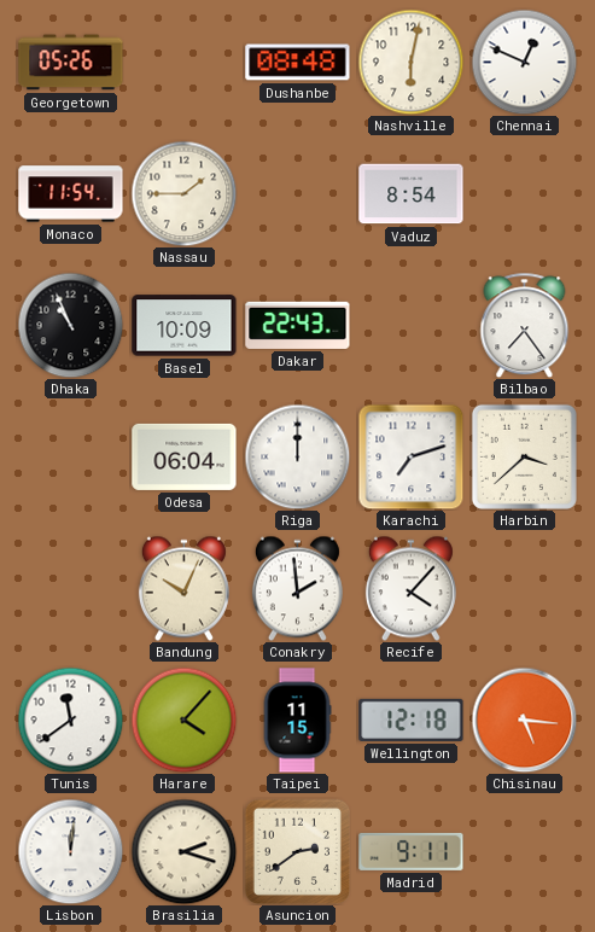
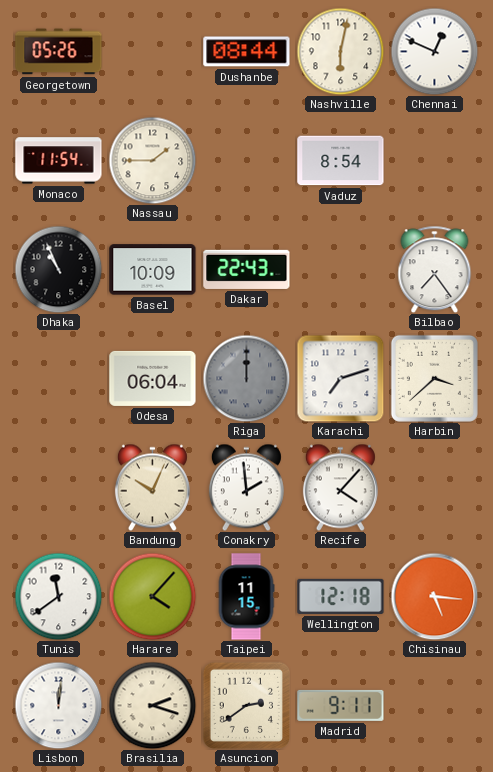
Dushanbe: 08:48 -> 08:44
Riga dial: white -> grey
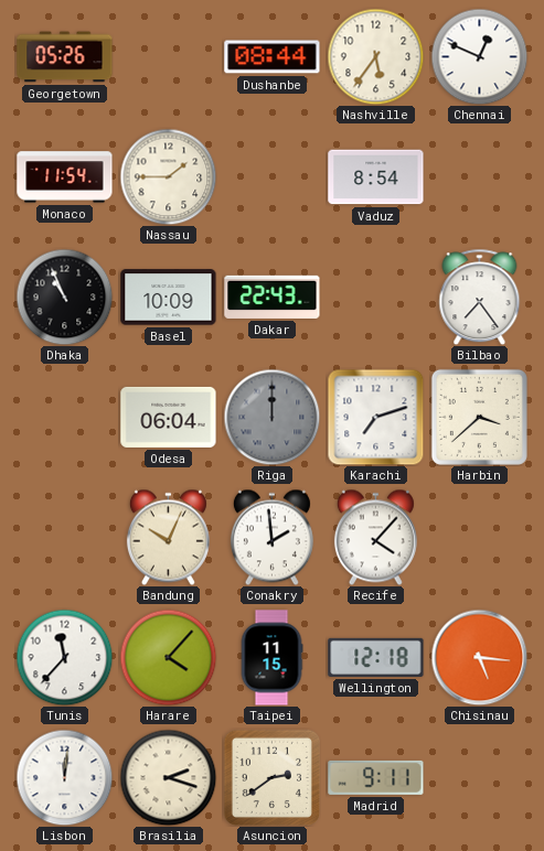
Nashville: 6:02 -> 5:36
Tunis: 11:39 -> 11:37
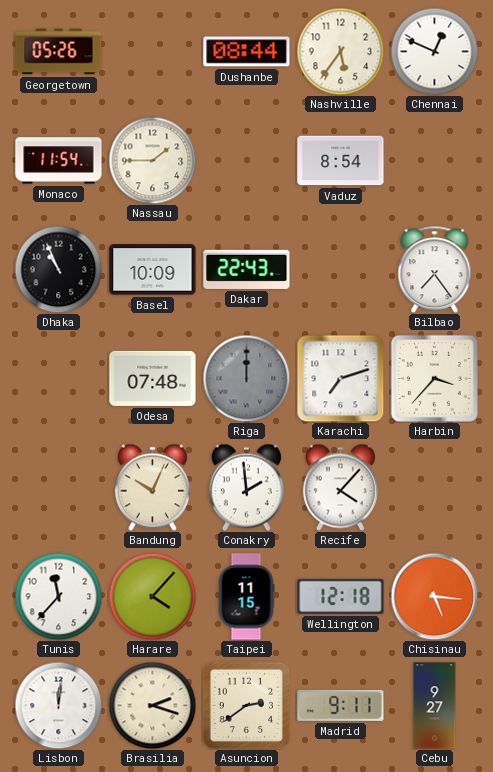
Odesa: 06:04 -> 07:48
Harbin: 3:38 -> 3:37
Cebu: none -> 9:27
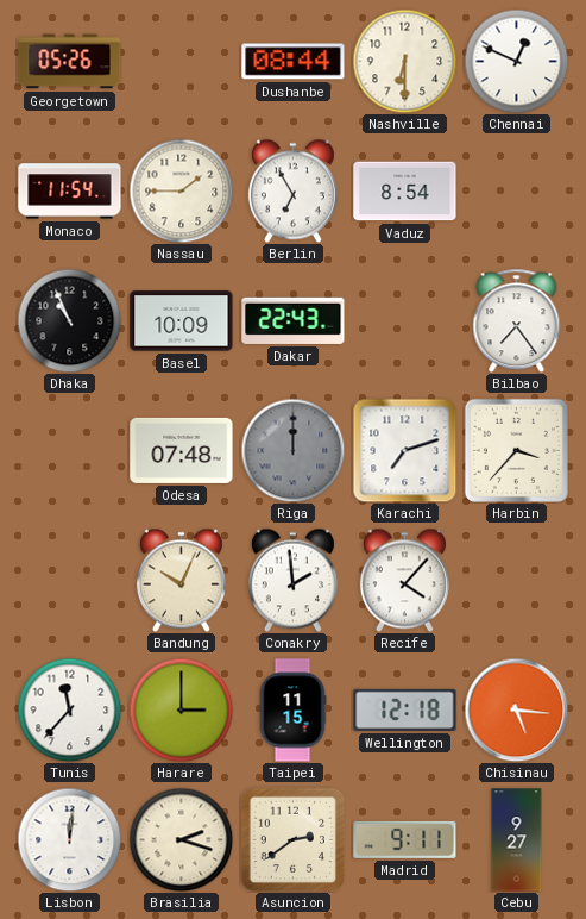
Nashville: 5:36 -> 6:30
Berlin: none -> 6:55
Harare: 4:07 -> 3:00
